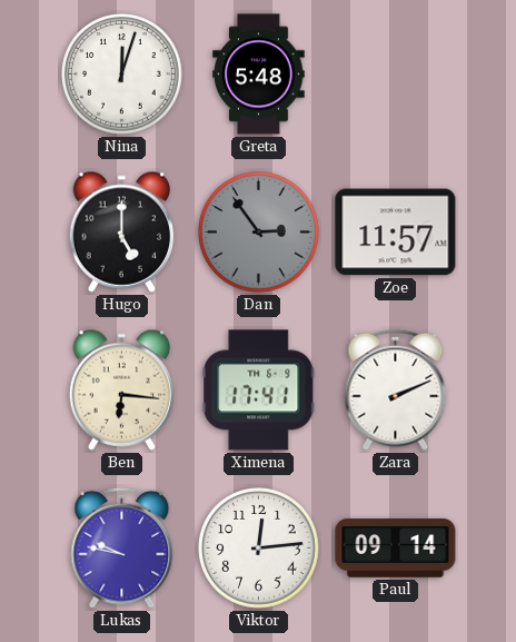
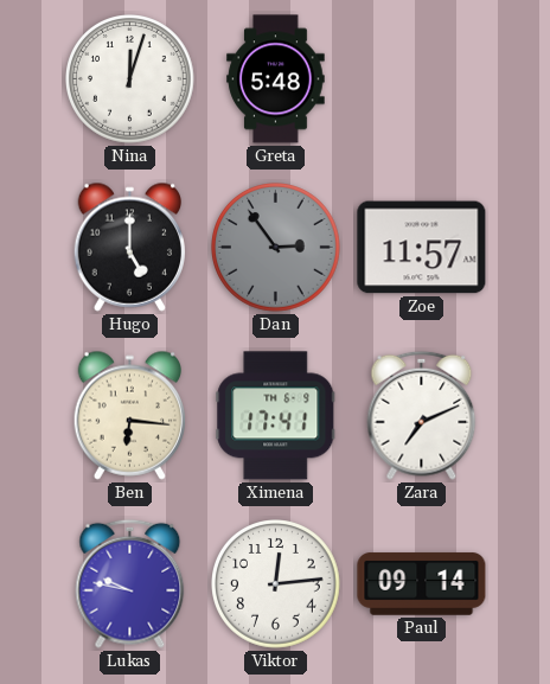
Zara: 2:11 -> 7:11
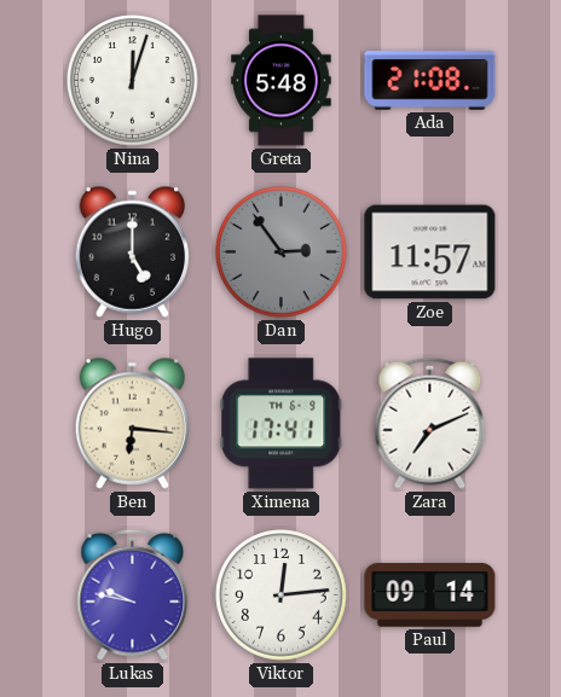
Ada: none -> 21:08
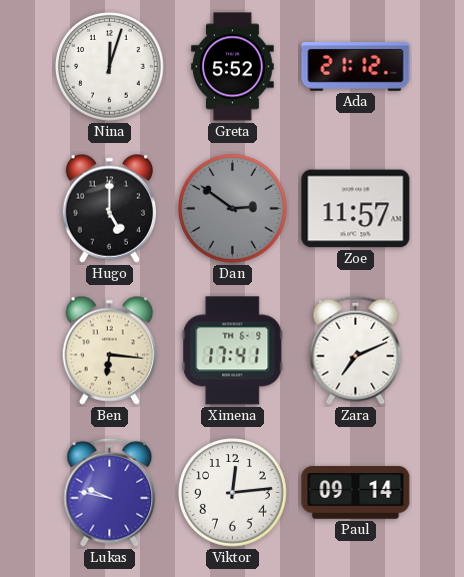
Greta: 5:48 -> 5:52
Ada: 21:08 -> 21:12
Dan: 2:54 -> 2:51
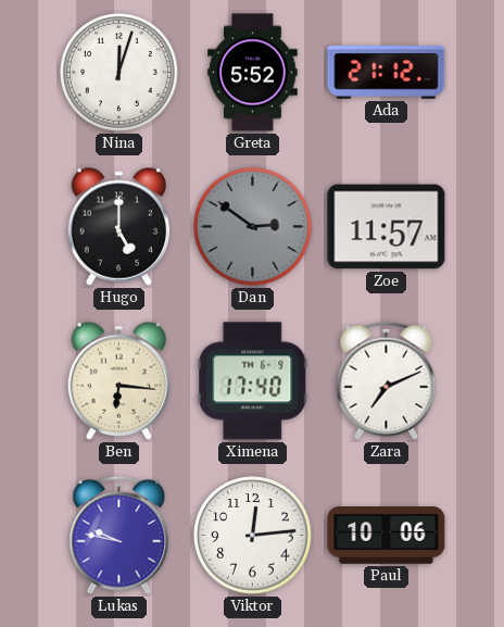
Ximena: 17:41 -> 17:40
Paul: 09:14 -> 10:06
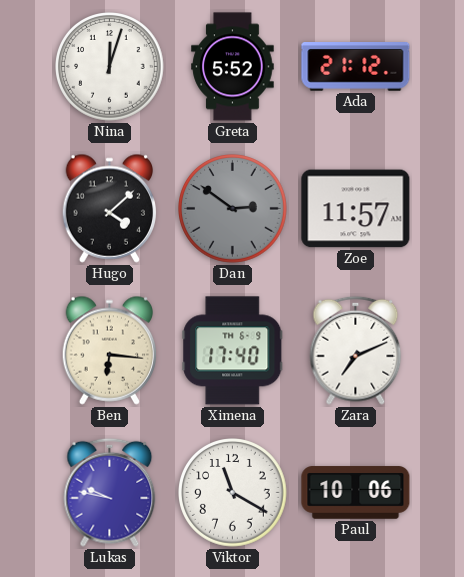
Hugo: 5:00 -> 4:08
Viktor: 12:14 -> 11:20
